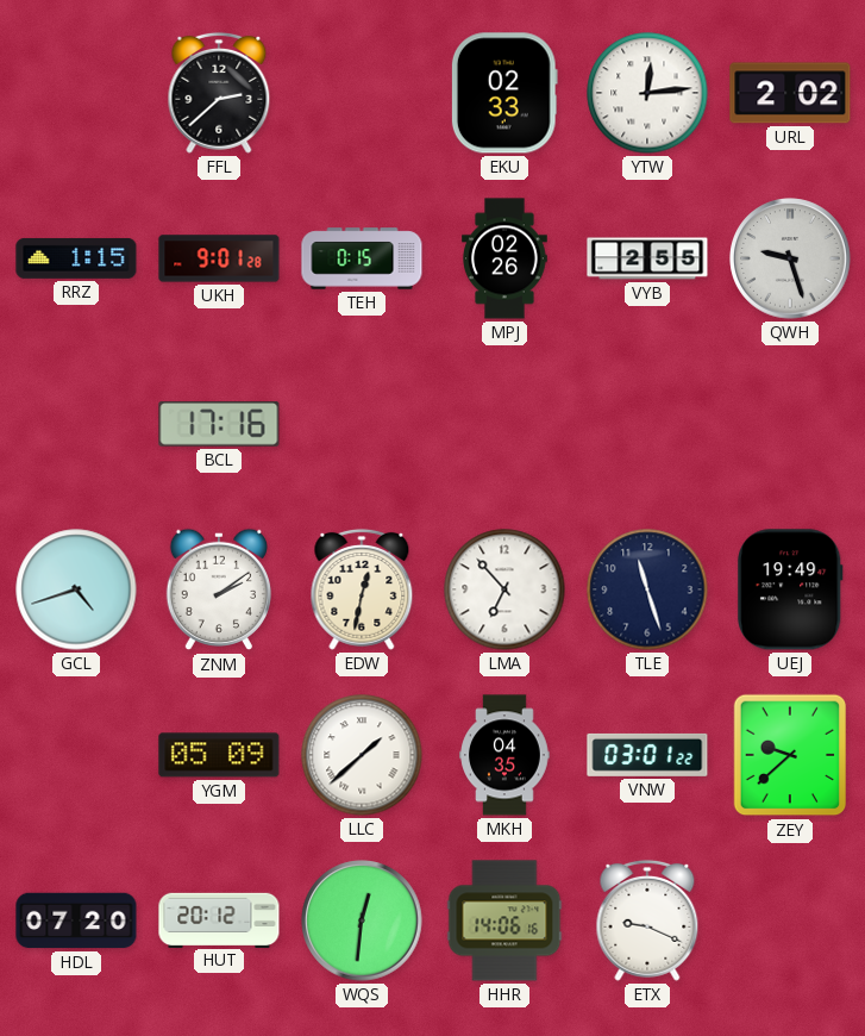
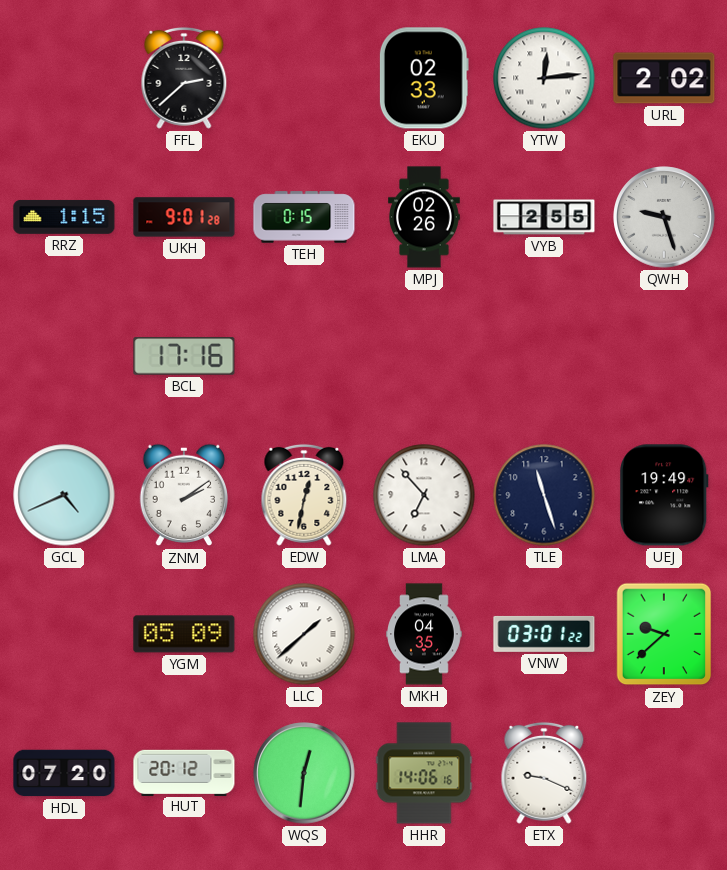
GCL: 4:42 -> 4:41
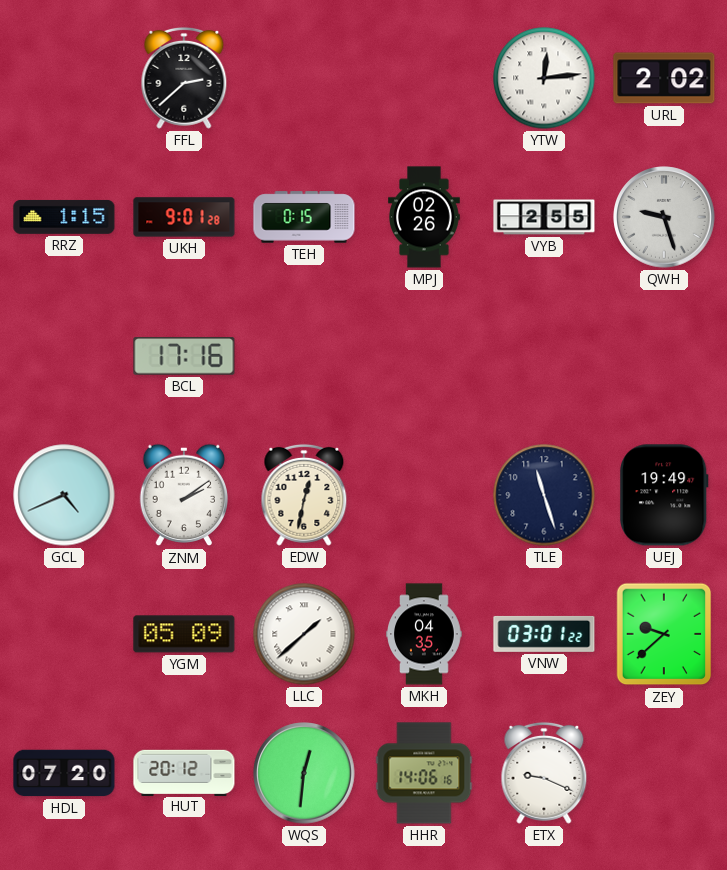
EKU: 02:33 -> none
LMA: 6:53 -> none
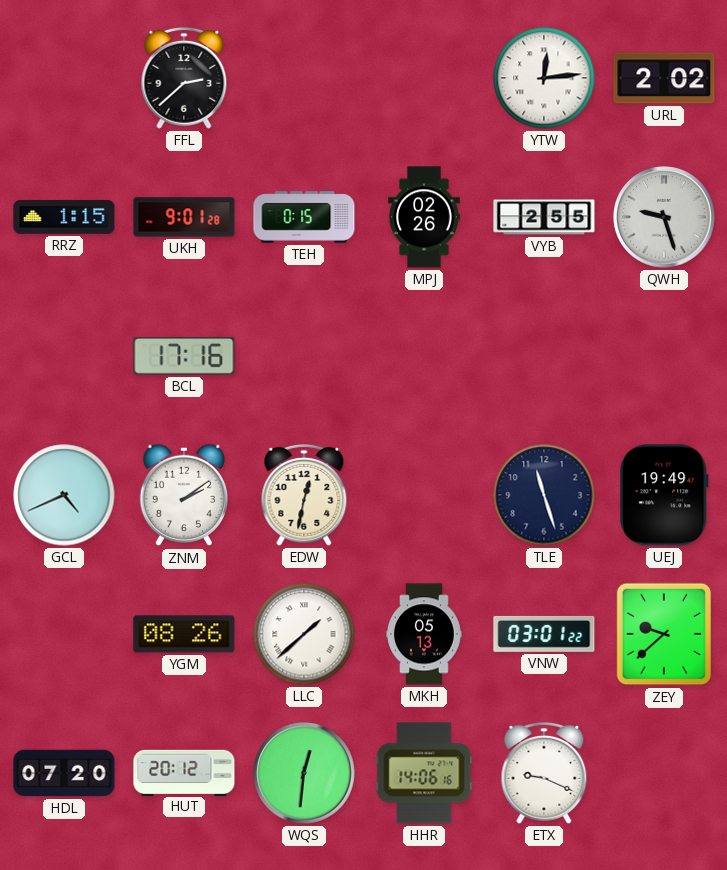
YGM: 05:09 -> 08:26
MKH: 04:35 -> 05:13
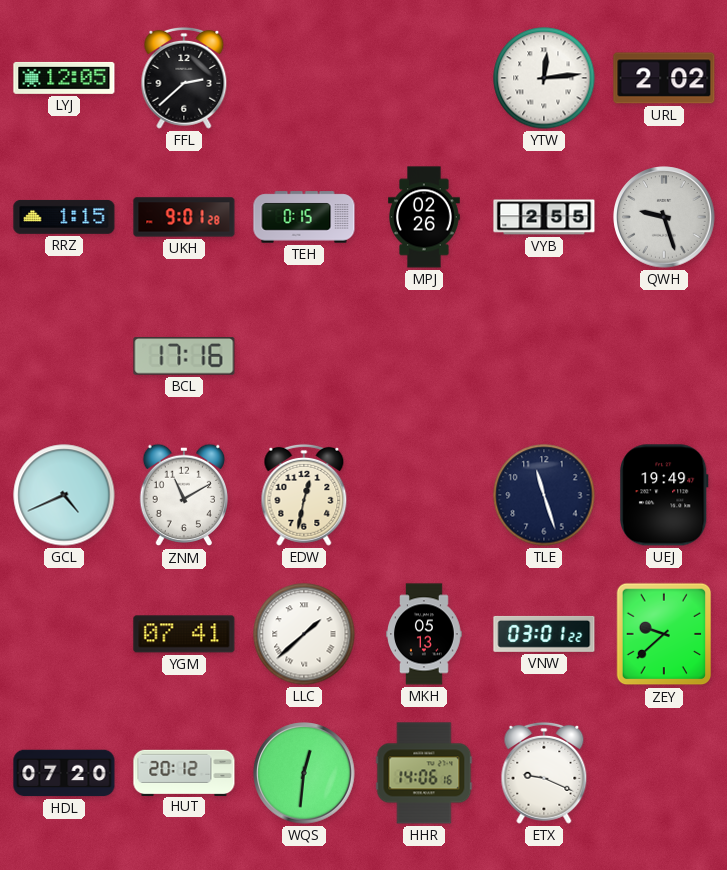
LYJ: none -> 12:05
ZNM: 2:09 -> 11:10
YGM: 08:26 -> 07:41
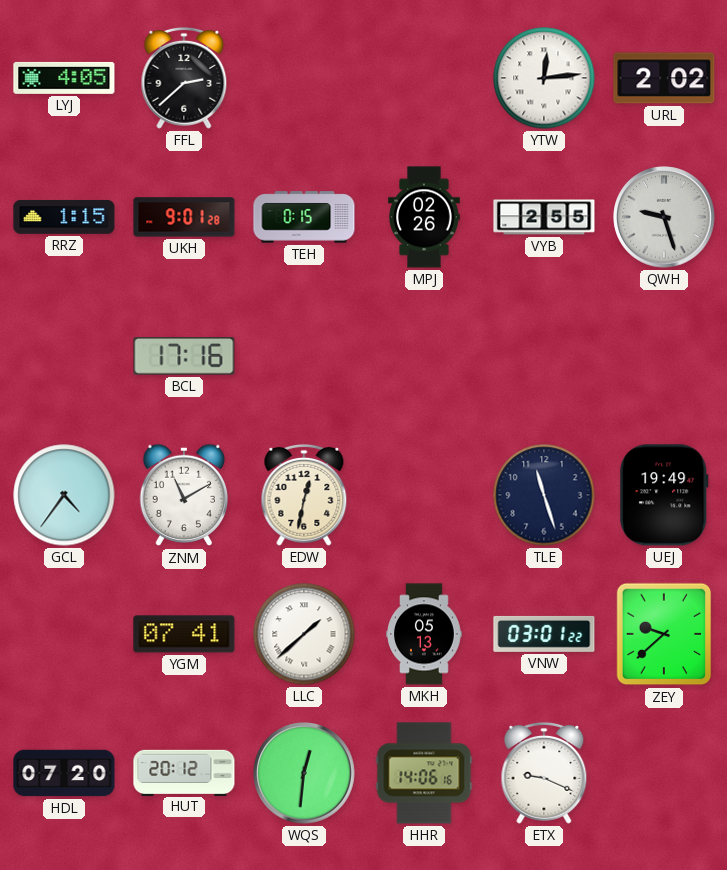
LYJ: 12:05 -> 4:05
GCL: 4:41 -> 4:36
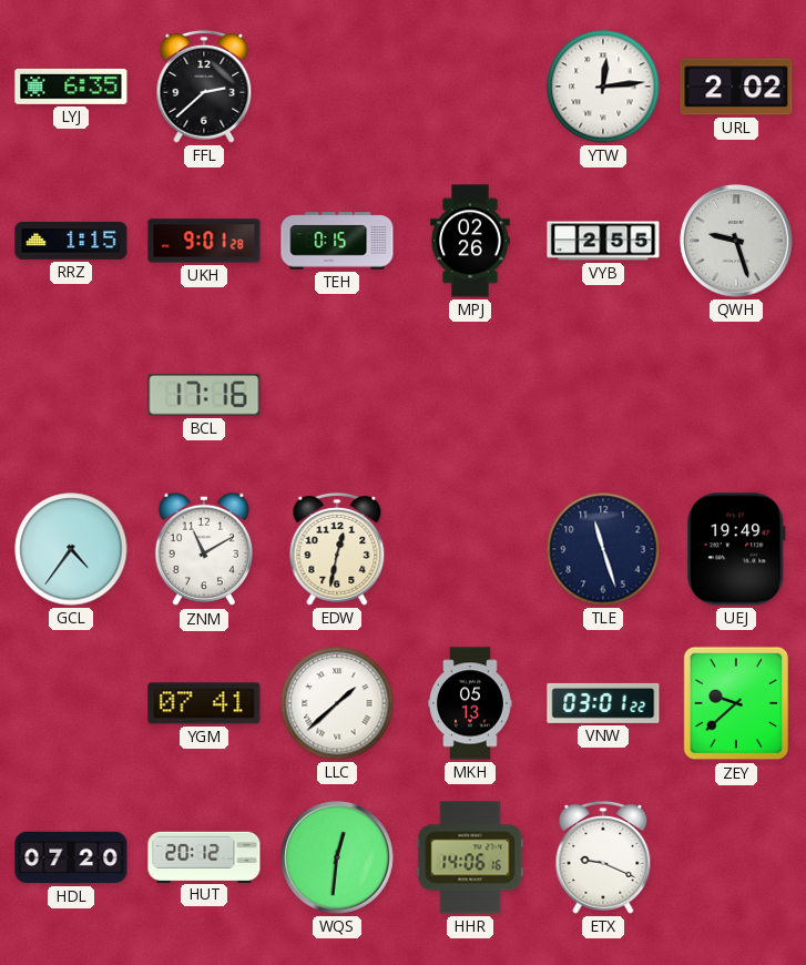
LYJ: 4:05 -> 6:35
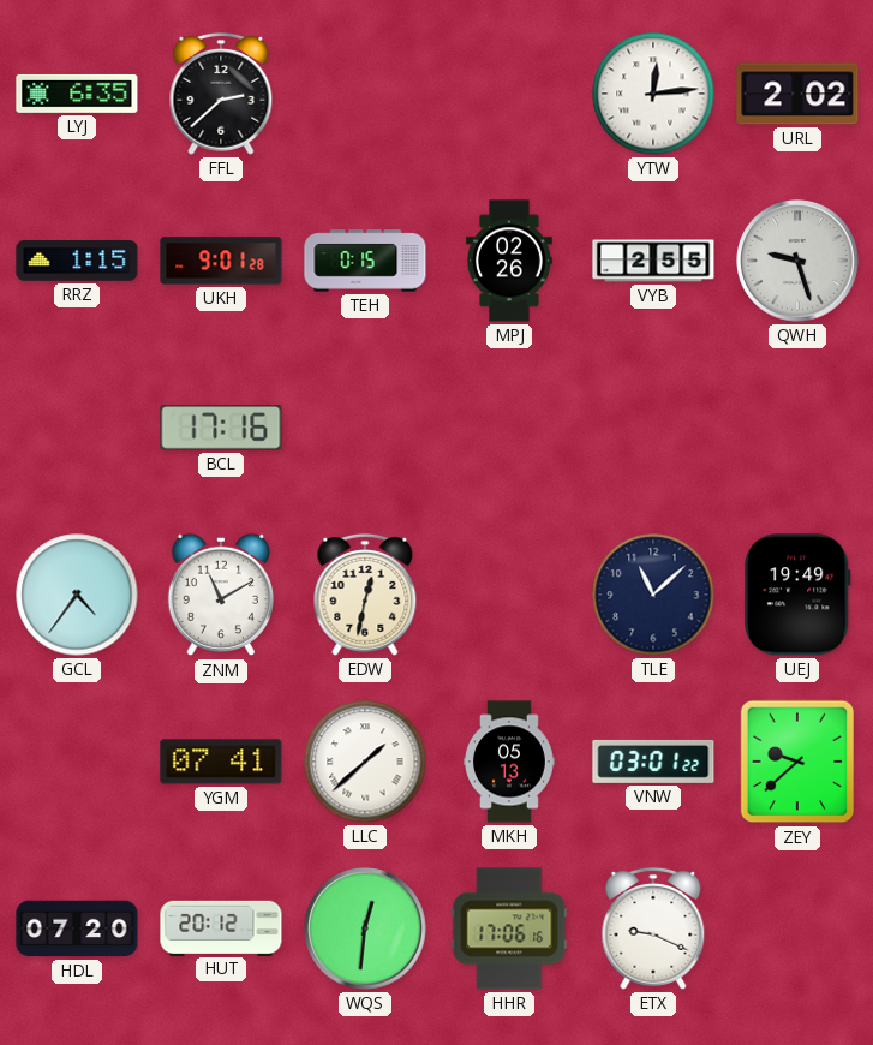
TLE: 11:27 -> 11:08
HHR: 14:06 -> 17:06
